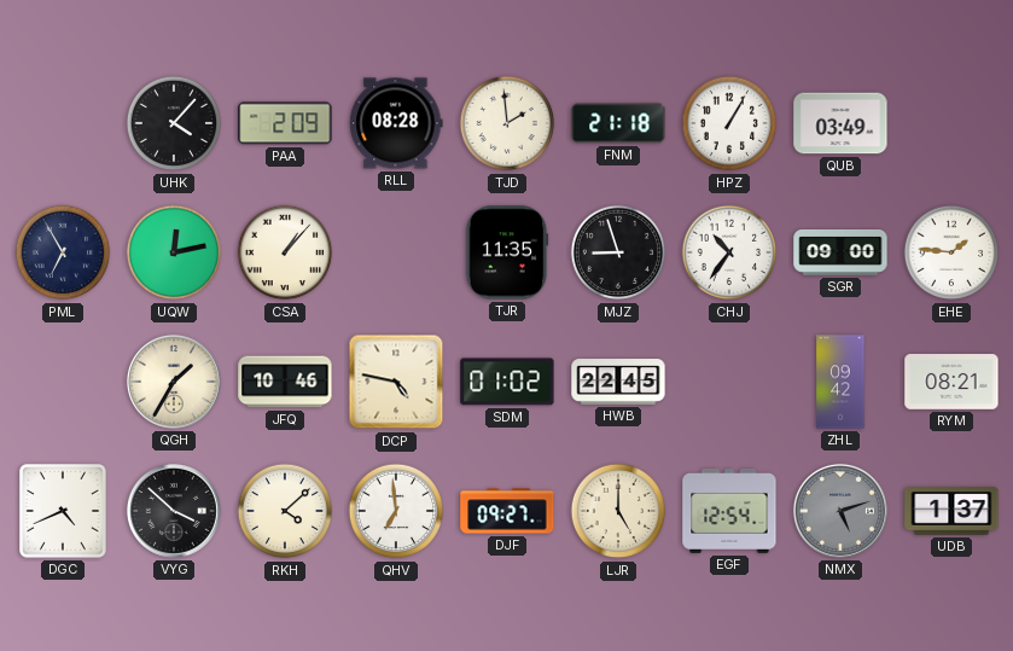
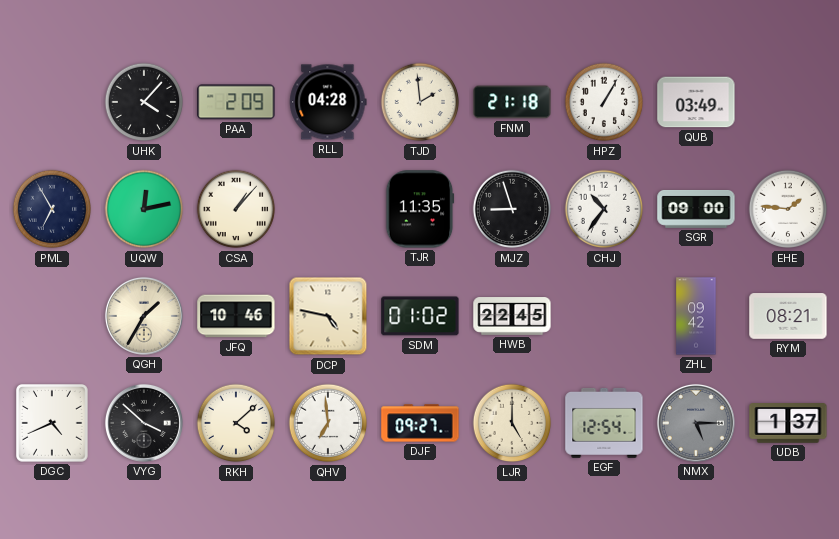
RLL: 08:28 -> 04:28
NMX: 5:12 -> 5:15
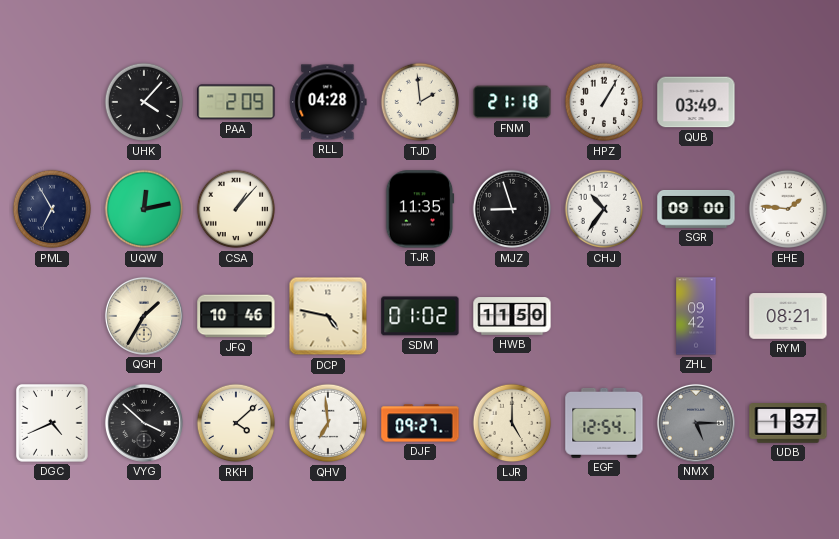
HWB: 22:45 -> 11:50
